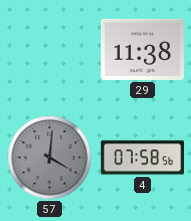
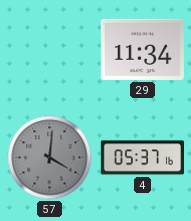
29: 11:38 -> 11:34
4: 07:58 -> 05:37
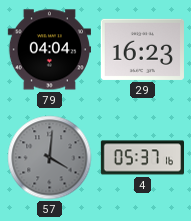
79: none -> 04:04
29: 11:34 -> 16:23
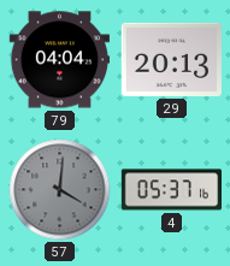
29: 16:23 -> 20:13
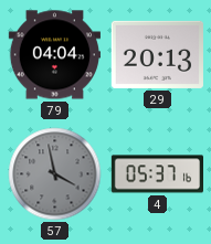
57: 4:01 -> 3:58
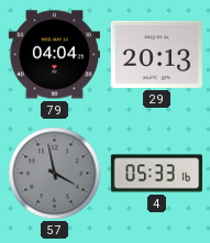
4: 05:37 -> 05:33
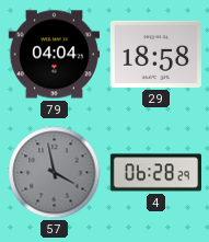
29: 20:13 -> 18:58
4: 05:33 -> 06:28
